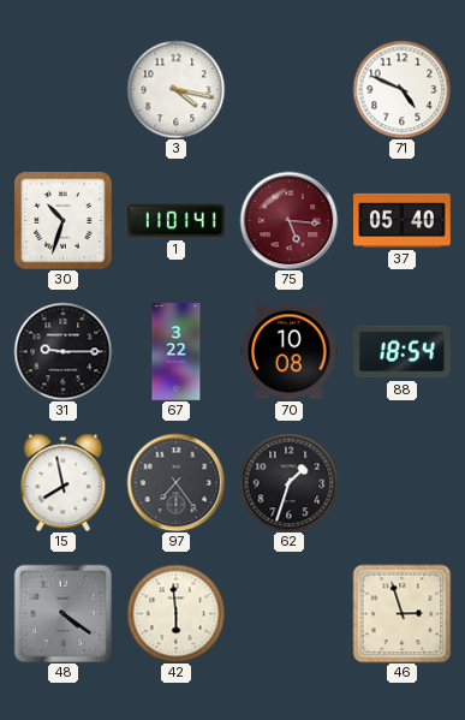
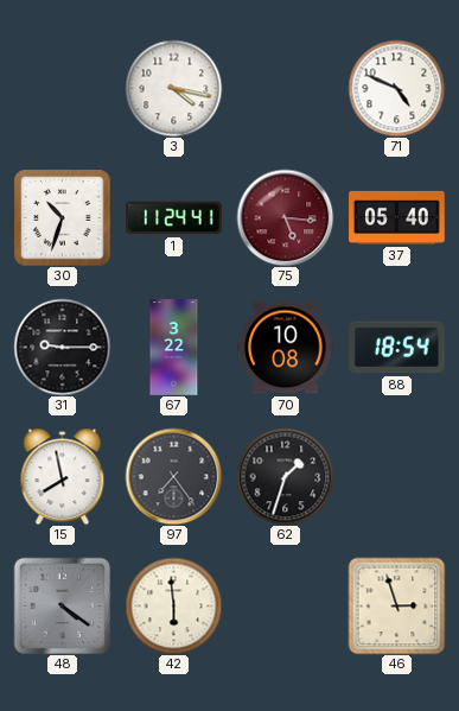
1: 11:01 -> 11:24
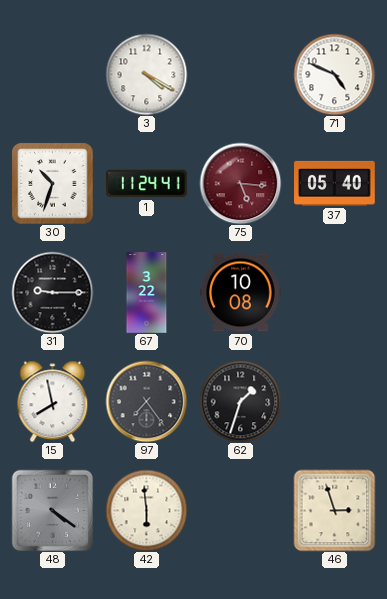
3: 4:17 -> 4:20
88: 18:54 -> none
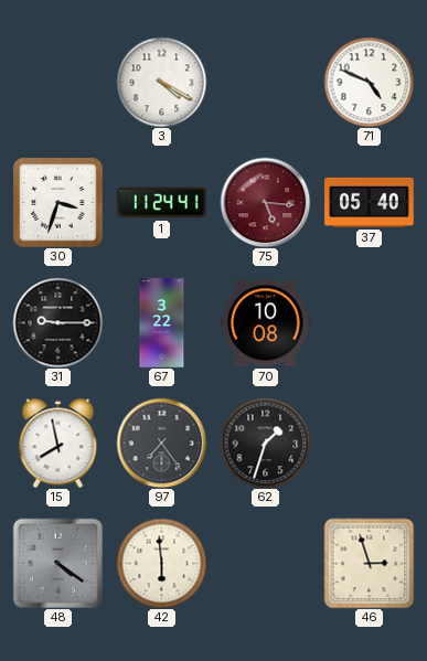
30: 10:33 -> 3:33
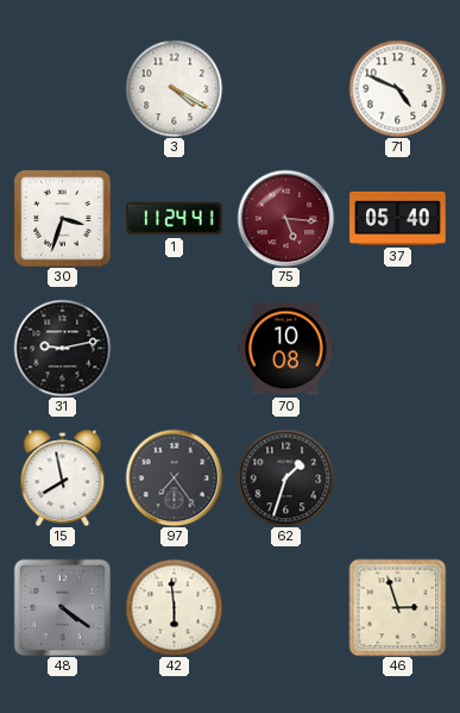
31: 9:15 -> 9:13
67: 3:22 -> none
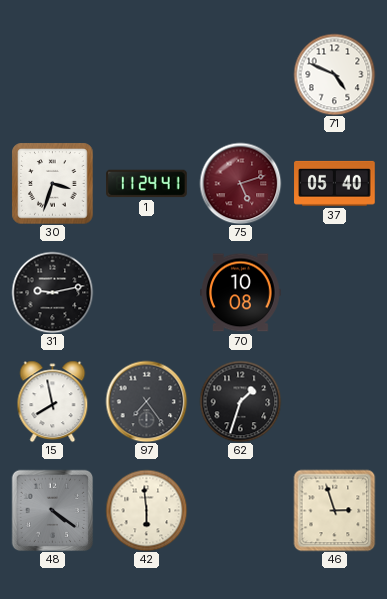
3: 4:20 -> none
75: 5:16 -> 5:12
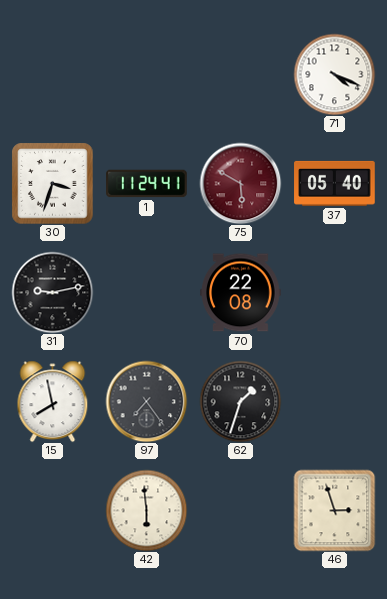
71: 4:49 -> 4:19
75: 5:12 -> 5:50
70: 10:08 -> 22:08
48: 4:21 -> none
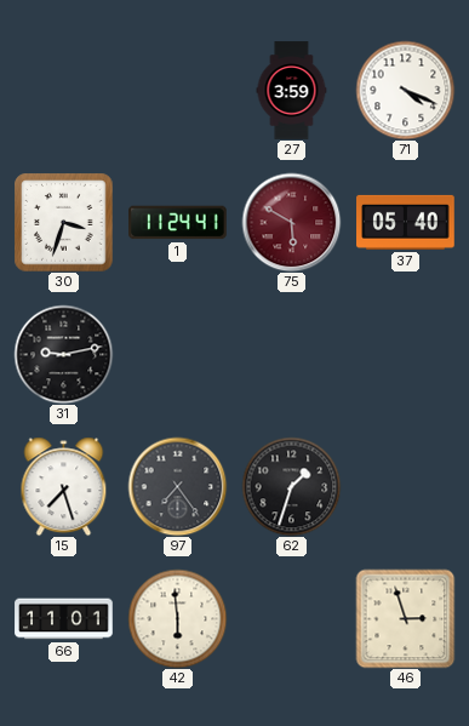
27: none -> 3:59
70: 22:08 -> none
15: 7:58 -> 7:27
66: none -> 11:01
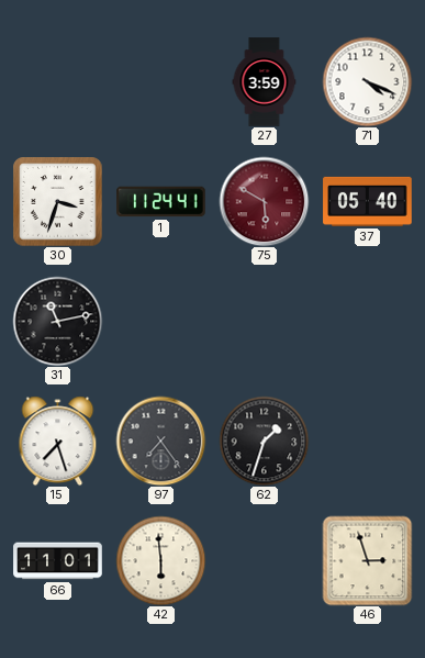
31: 9:13 -> 11:13
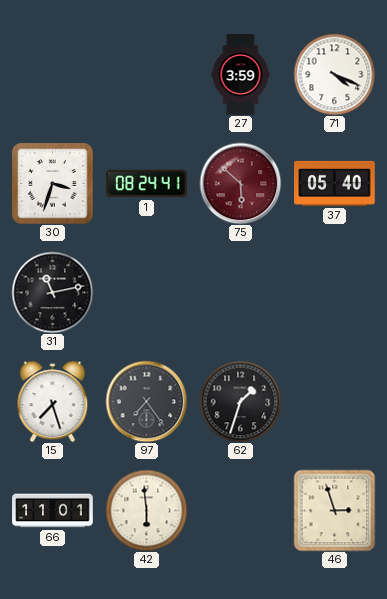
1: 11:24 -> 08:24
75: 5:50 -> 5:52
